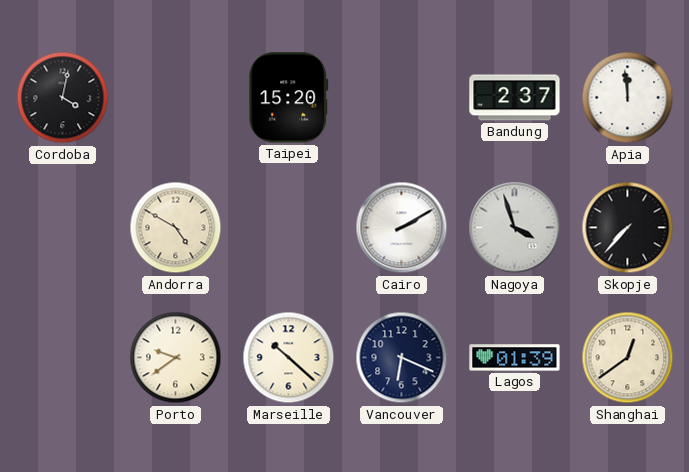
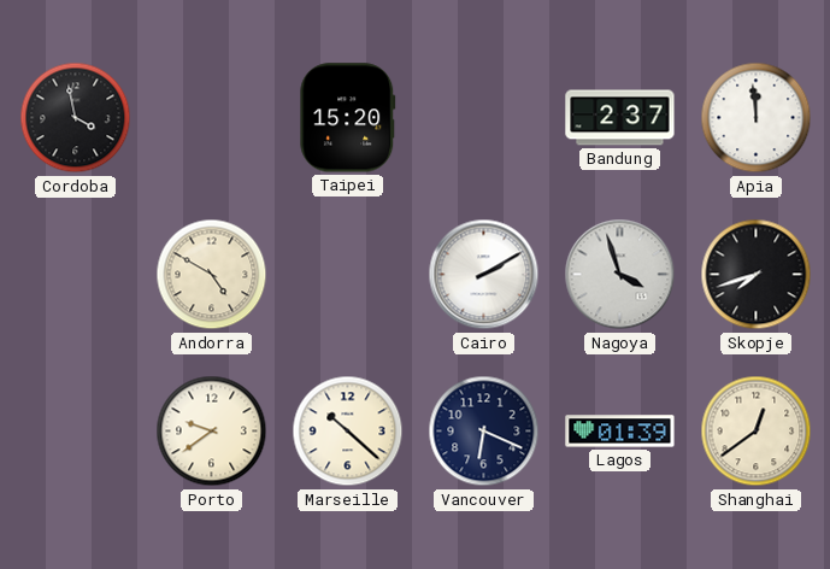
Cordoba: 4:02 -> 3:58
Skopje: 7:37 -> 7:42
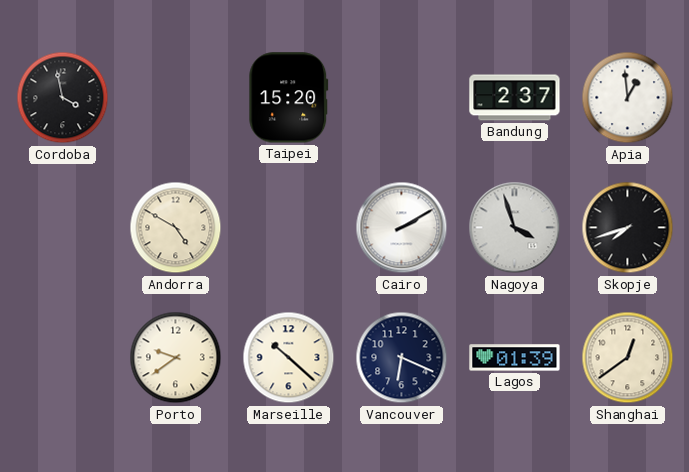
Apia: 11:59 -> 12:59
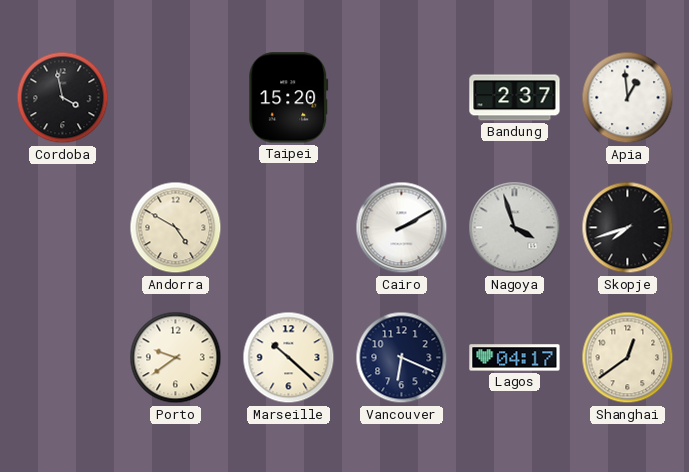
Lagos: 01:39 -> 04:17
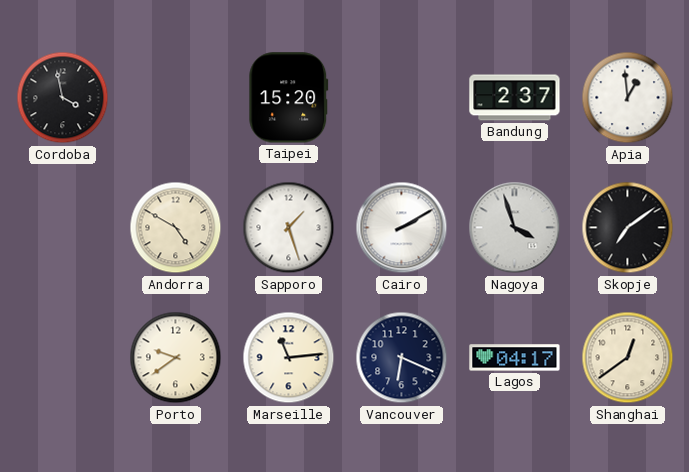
Sapporo: none -> 1:27
Skopje: 7:42 -> 7:09
Marseille: 10:22 -> 11:14
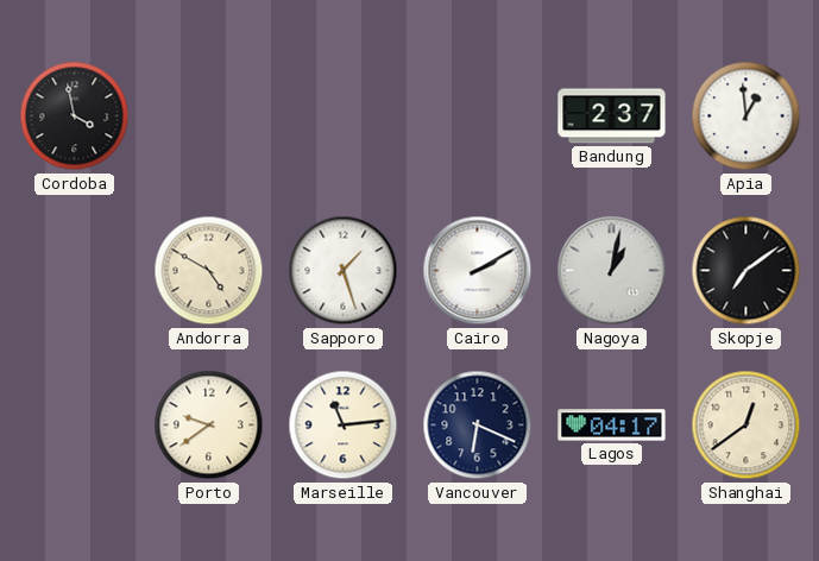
Taipei: 15:20 -> none
Nagoya: 3:57 -> 1:02
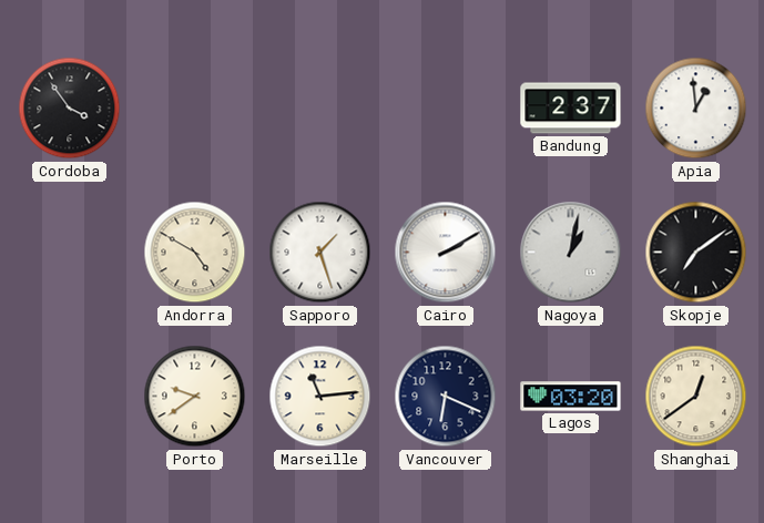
Cordoba: 3:58 -> 3:54
Lagos: 04:17 -> 03:20
